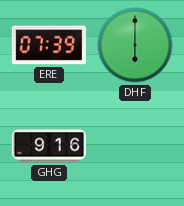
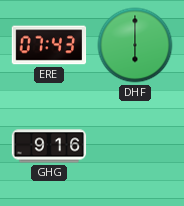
ERE: 07:39 -> 07:43
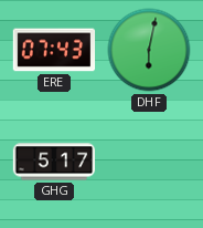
DHF: 6:00 -> 6:02
GHG: 9:16 -> 5:17
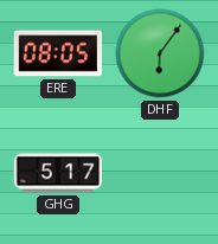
ERE: 07:43 -> 08:05
DHF: 6:02 -> 6:06
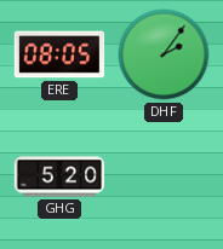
DHF: 6:06 -> 2:06
GHG: 5:17 -> 5:20
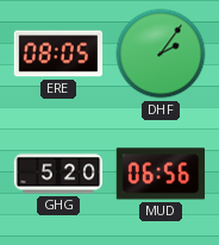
MUD: none -> 06:56
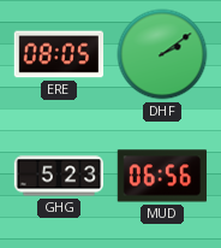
DHF: 2:06 -> 2:09
GHG: 5:20 -> 5:23
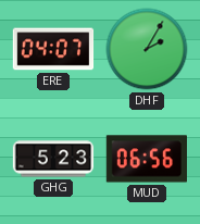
ERE: 08:05 -> 04:07
DHF: 2:09 -> 2:05
